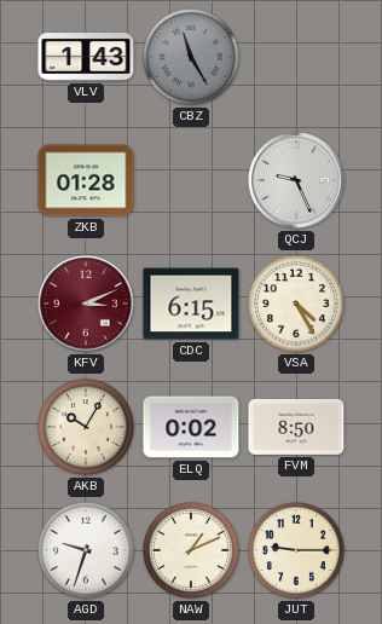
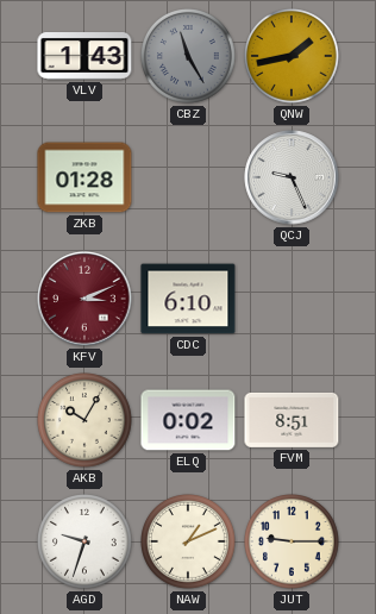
QNW: none -> 1:43
CDC: 6:15 -> 6:10
VSA: 4:25 -> none
FVM: 8:50 -> 8:51
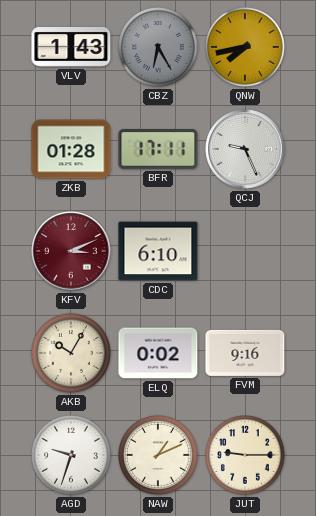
CBZ: 11:25 -> 6:25
QNW: 1:43 -> 7:43
BFR: none -> 17:11
FVM: 8:51 -> 9:16
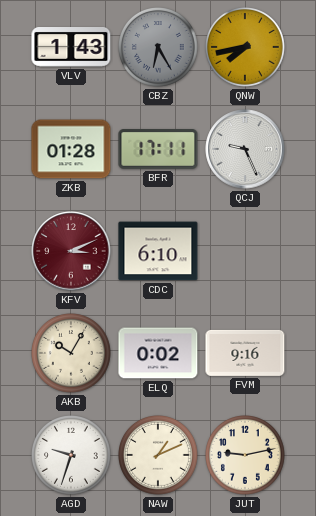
JUT: 9:15 -> 9:13
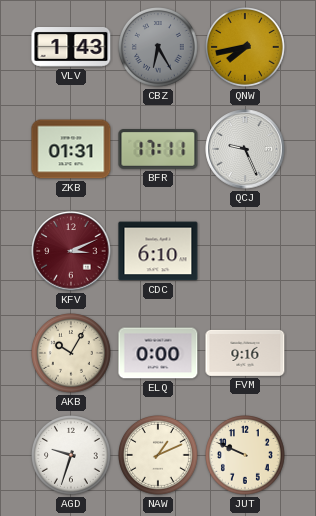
ZKB: 01:28 -> 01:31
ELQ: 0:02 -> 0:00
JUT: 9:13 -> 9:49
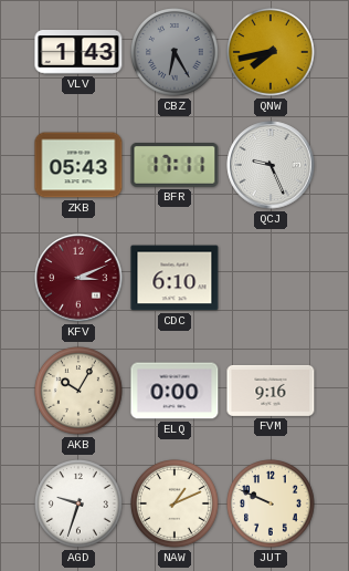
ZKB: 01:31 -> 05:43
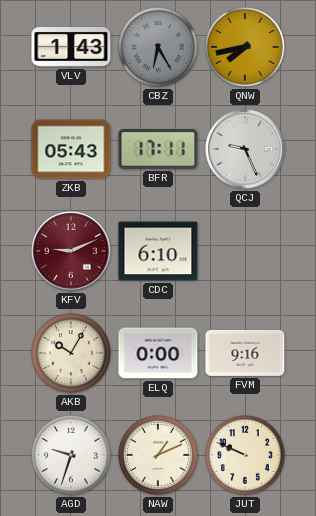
KFV: 3:11 -> 9:11
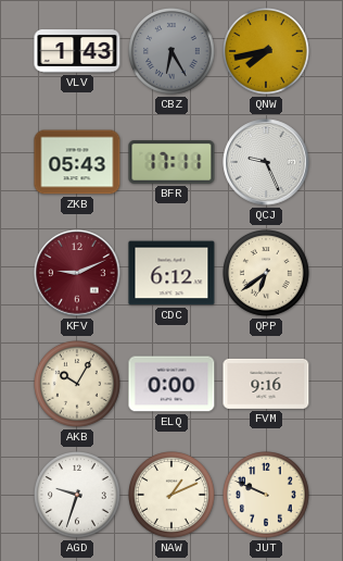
CDC: 6:10 -> 6:12
QPP: none -> 6:39
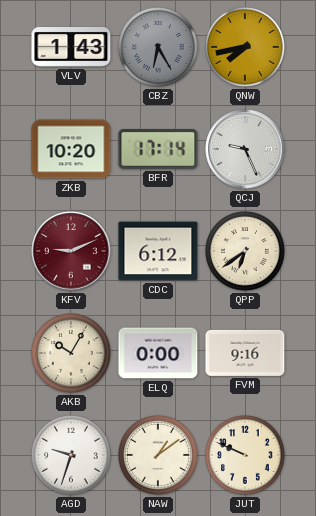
ZKB: 05:43 -> 10:20
BFR: 17:11 -> 17:14
NAW: 1:11 -> 1:09
